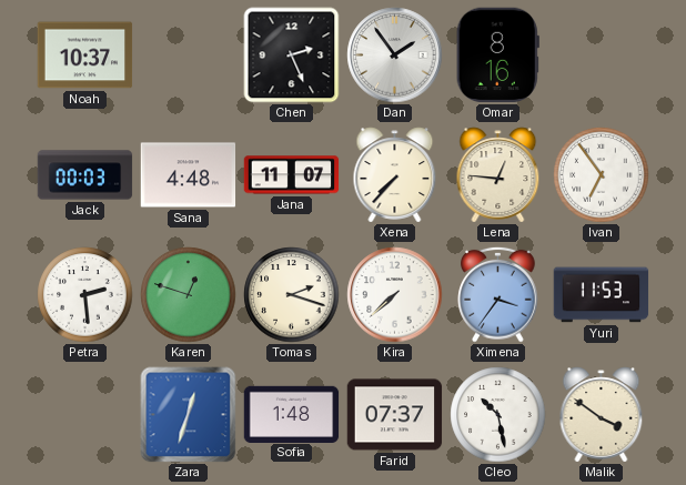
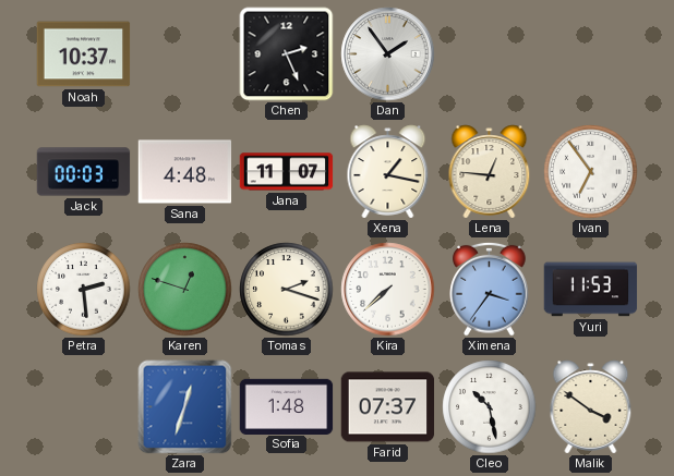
Omar: 8:16 -> none
Xena: 7:37 -> 1:17
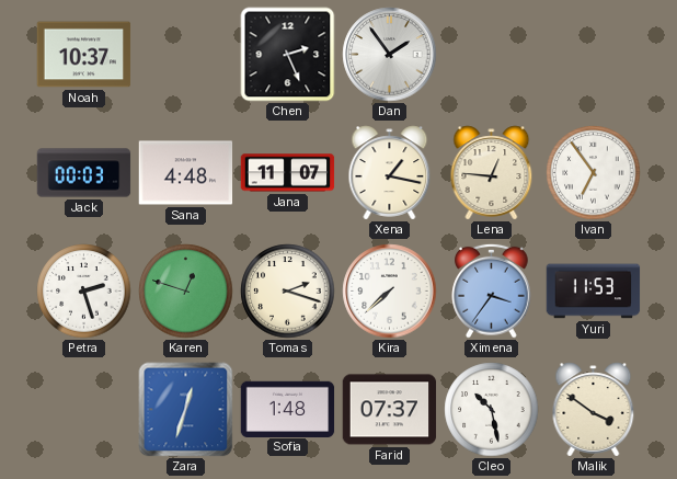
Petra: 2:29 -> 2:27
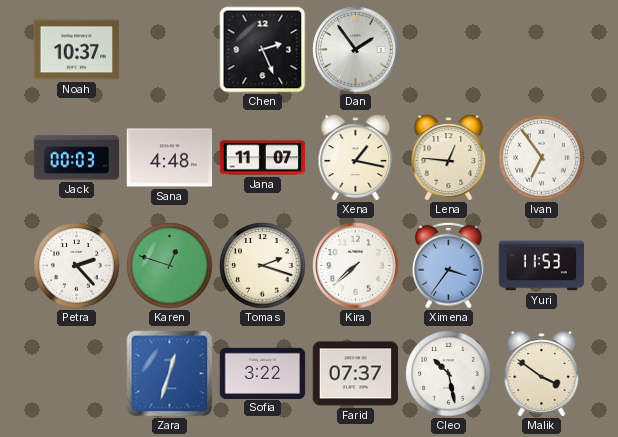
Petra: 2:27 -> 2:23
Sofia: 1:48 -> 3:22
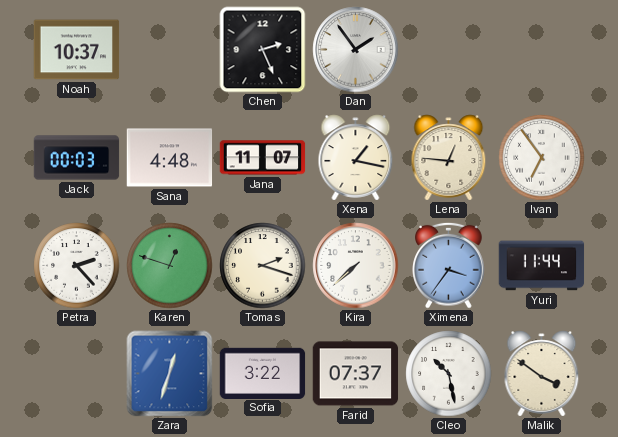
Yuri: 11:53 -> 11:44
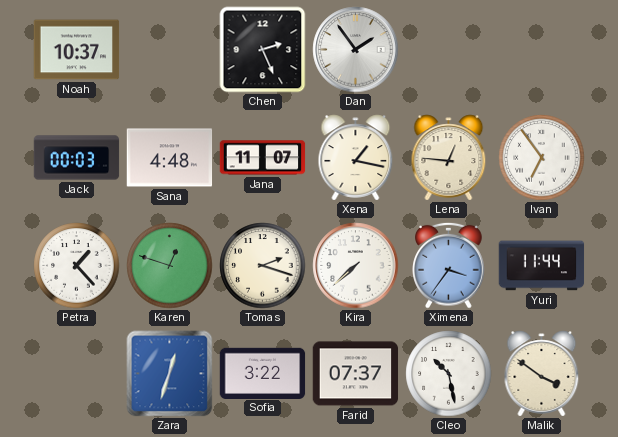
Petra: 2:23 -> 1:23
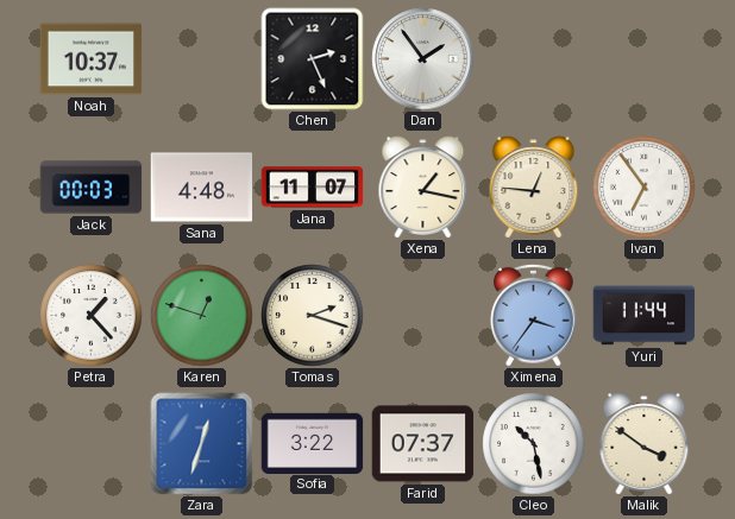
Kira: 7:38 -> none
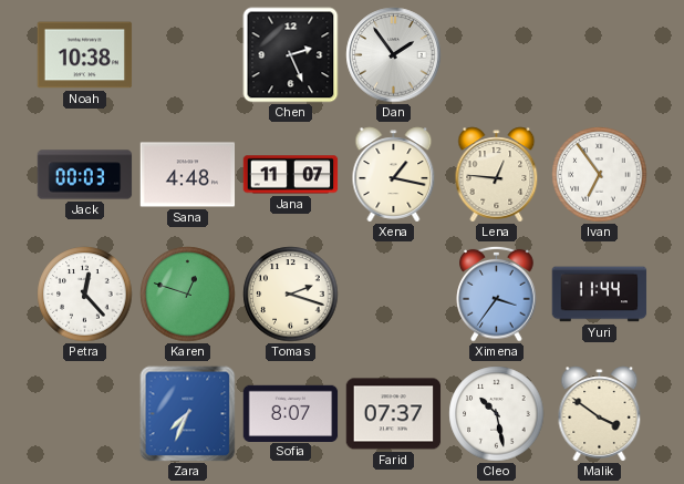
Noah: 10:37 -> 10:38
Petra: 1:23 -> 12:23
Zara: 12:33 -> 7:34
Sofia: 3:22 -> 8:07
